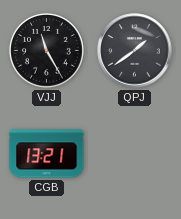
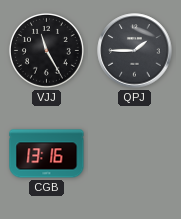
QPJ: 1:39 -> 1:45
CGB: 13:21 -> 13:16
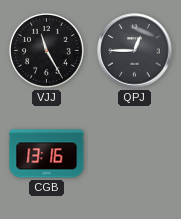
QPJ: 1:45 -> 12:45
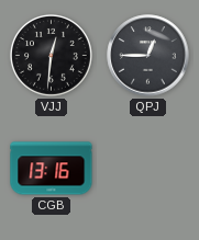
VJJ: 11:25 -> 12:31
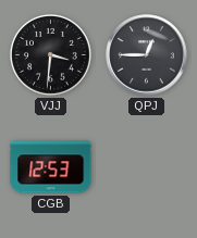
VJJ: 12:31 -> 3:31
CGB: 13:16 -> 12:53
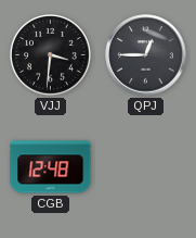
CGB: 12:53 -> 12:48
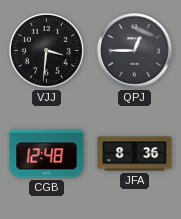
JFA: none -> 8:36
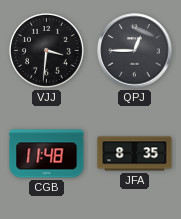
CGB: 12:48 -> 11:48
JFA: 8:36 -> 8:35
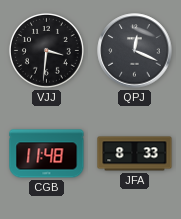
QPJ: 12:45 -> 12:19
JFA: 8:35 -> 8:33
